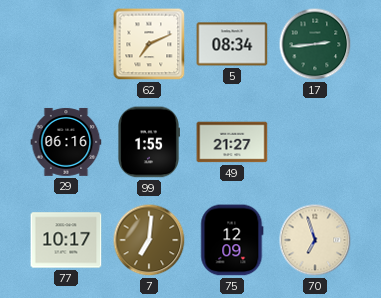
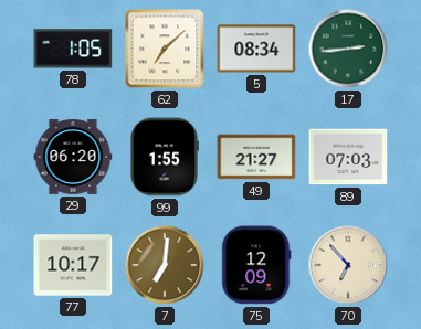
78: none -> 1:05
62: 7:11 -> 7:08
29: 06:16 -> 06:20
89: none -> 07:03
70: 6:57 -> 6:53
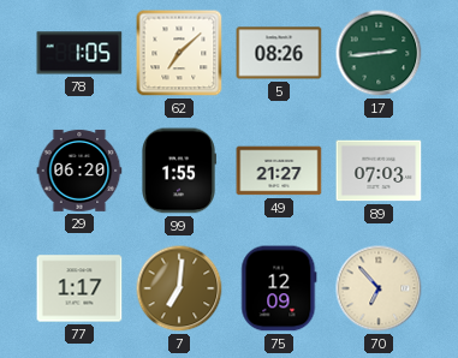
5: 08:34 -> 08:26
77: 10:17 -> 1:17
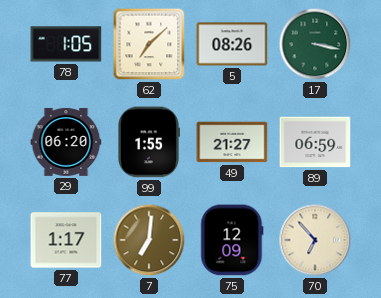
17: 2:44 -> 3:17
89: 07:03 -> 06:59
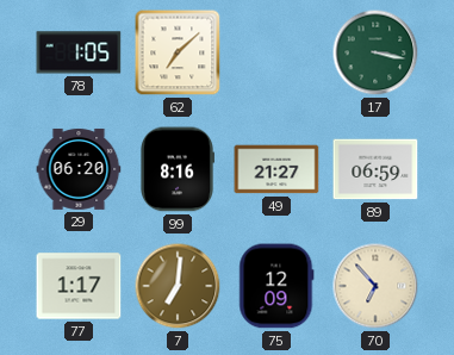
5: 08:26 -> none
99: 1:55 -> 8:16
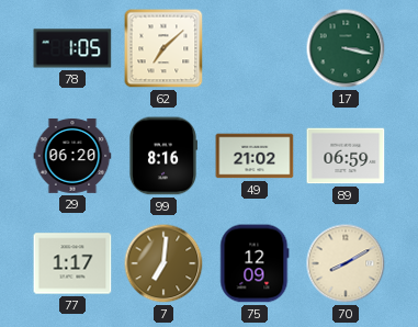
49: 21:27 -> 21:02
70: 6:53 -> 8:10
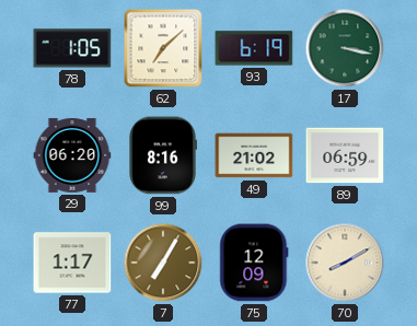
93: none -> 6:19
7: 7:01 -> 7:05
